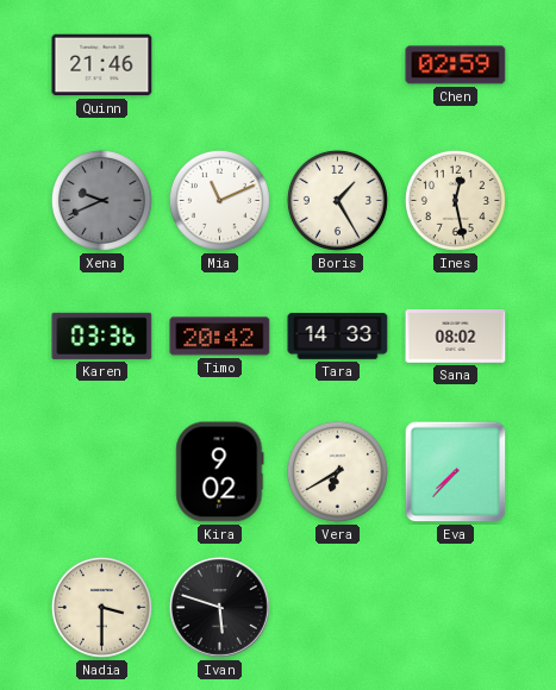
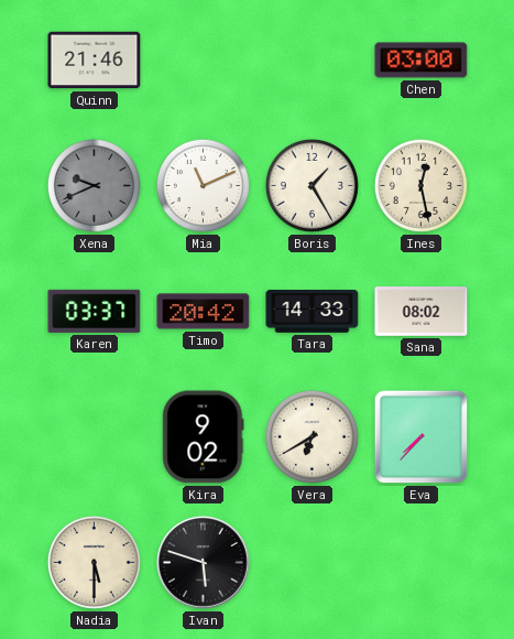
Chen: 02:59 -> 03:00
Karen: 03:36 -> 03:37
Nadia: 3:30 -> 5:30
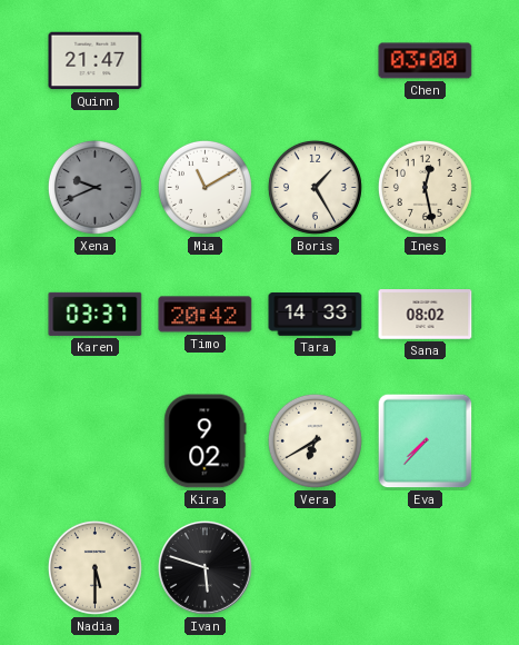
Quinn: 21:46 -> 21:47
Mia: 11:11 -> 11:10
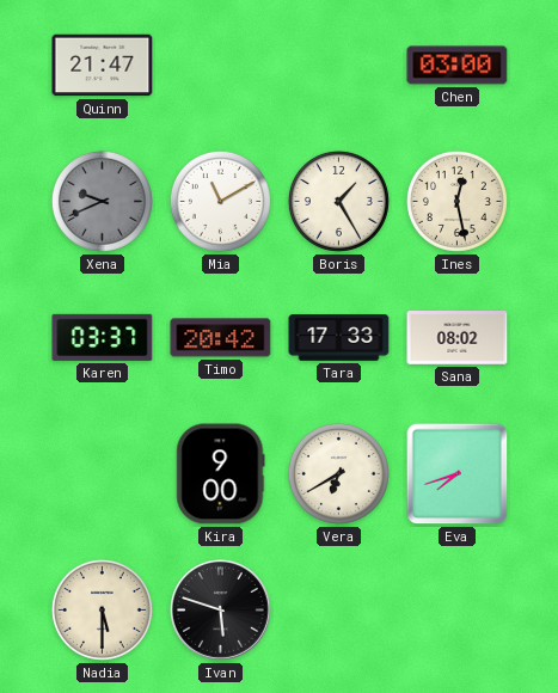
Tara: 14:33 -> 17:33
Kira: 9:02 -> 9:00
Eva: 7:37 -> 7:42
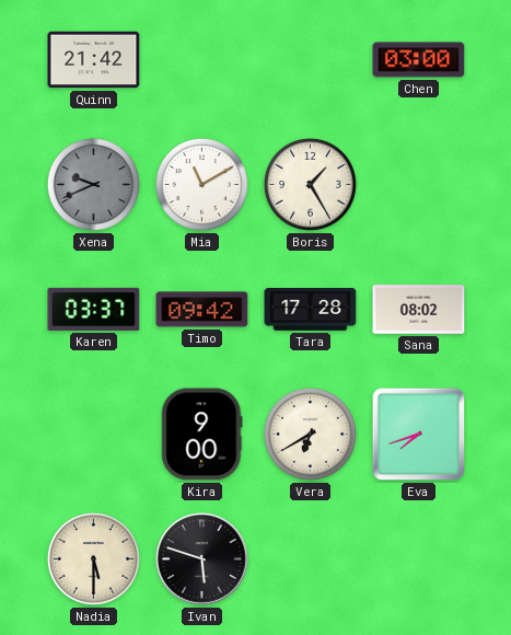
Quinn: 21:47 -> 21:42
Ines: 12:28 -> none
Timo: 20:42 -> 09:42
Tara: 17:33 -> 17:28
